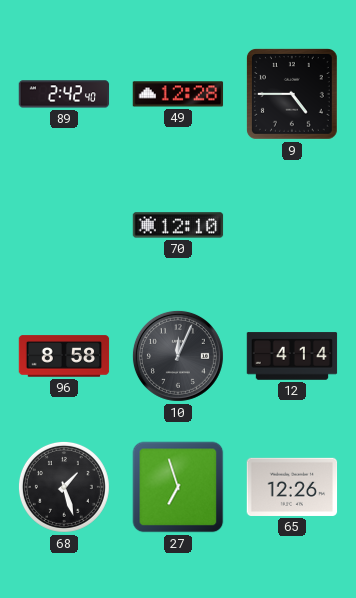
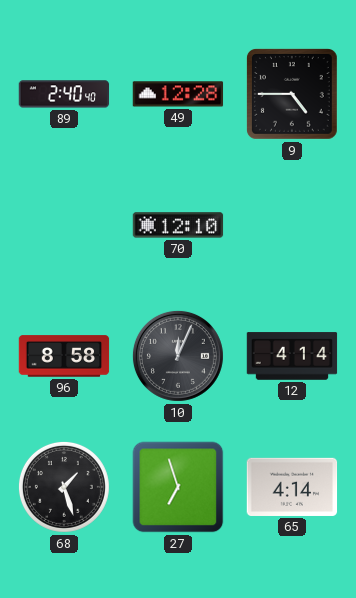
89: 2:42 -> 2:40
65: 12:26 -> 4:14
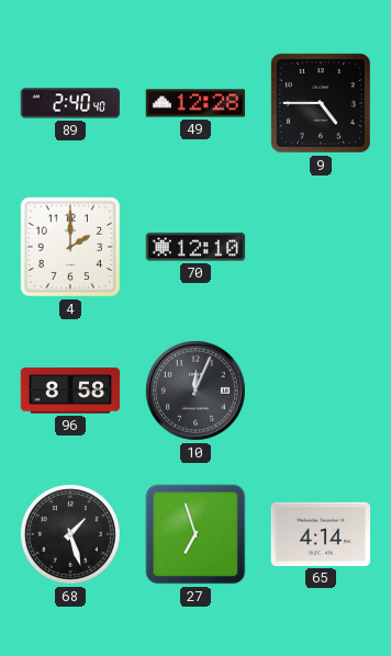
4: none -> 2:00
12: 4:14 -> none
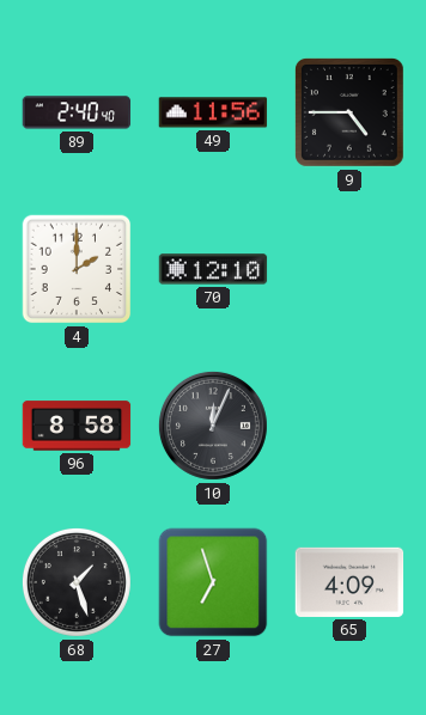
49: 12:28 -> 11:56
65: 4:14 -> 4:09
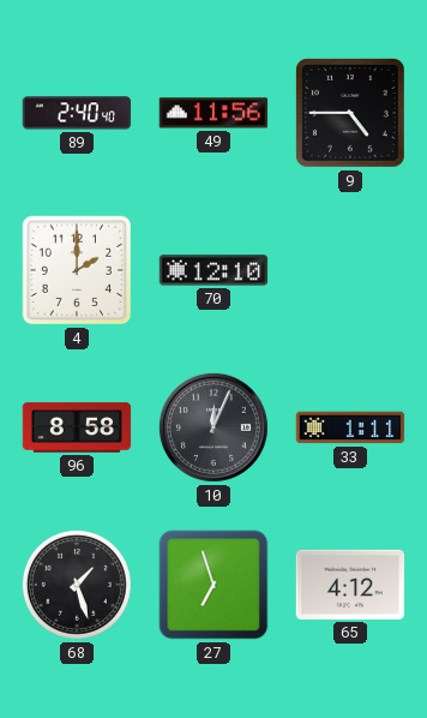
33: none -> 1:11
65: 4:09 -> 4:12
